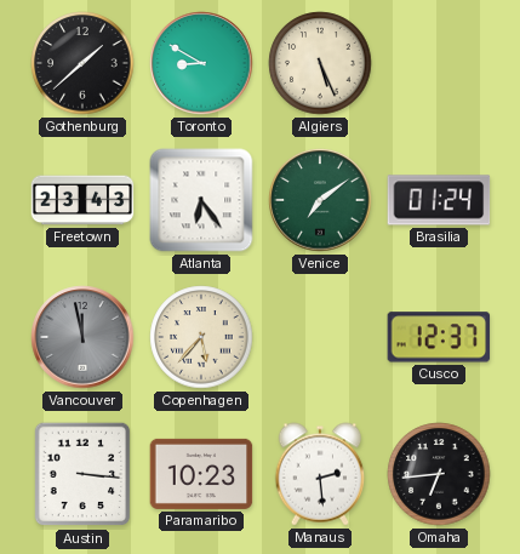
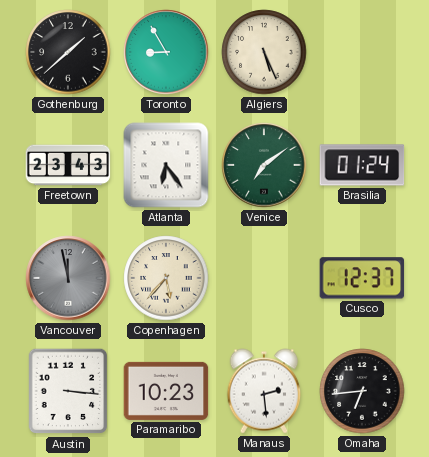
Toronto: 8:50 -> 8:55
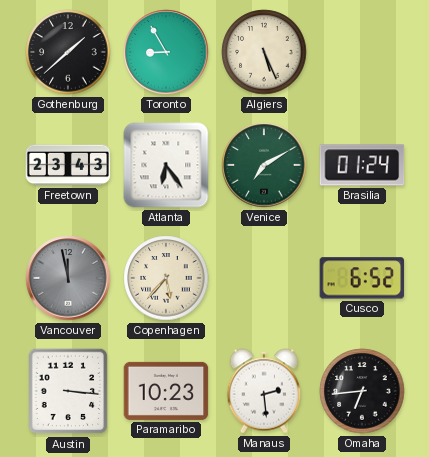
Venice: 7:09 -> 7:10
Cusco: 12:37 -> 6:52
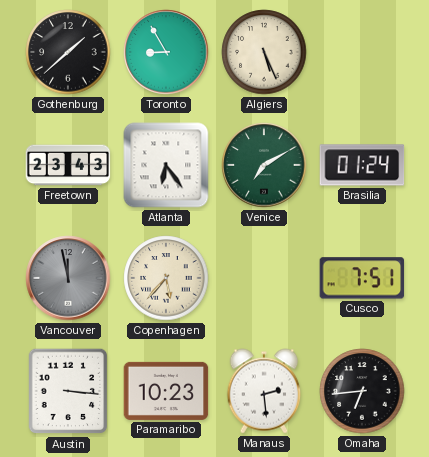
Cusco: 6:52 -> 7:51
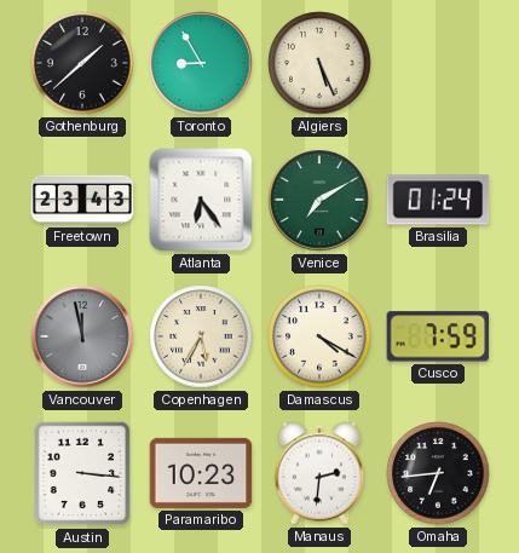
Copenhagen: 5:37 -> 5:35
Damascus: none -> 4:20
Cusco: 7:51 -> 7:59
Manaus: 2:29 -> 2:31
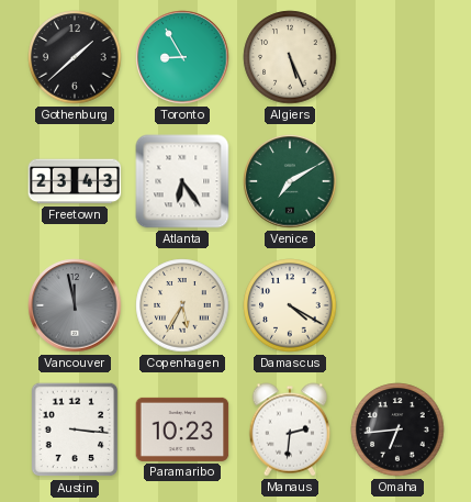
Brasilia: 01:24 -> none
Cusco: 7:59 -> none
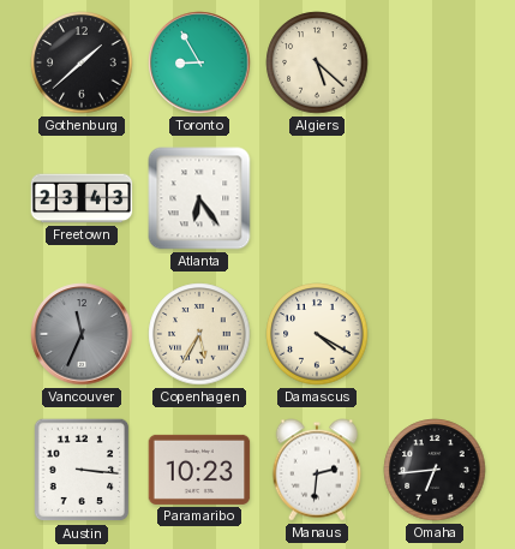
Algiers: 5:26 -> 5:22
Venice: 7:10 -> none
Vancouver: 11:58 -> 11:34
